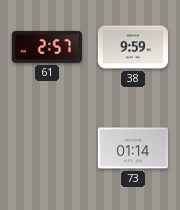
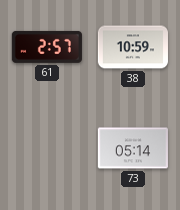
38: 9:59 -> 10:59
73: 01:14 -> 05:14
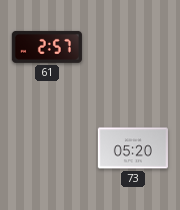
38: 10:59 -> none
73: 05:14 -> 05:20
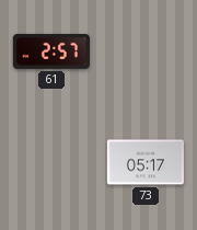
73: 05:20 -> 05:17
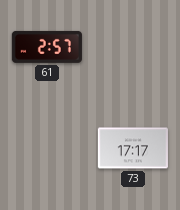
73: 05:17 -> 17:17
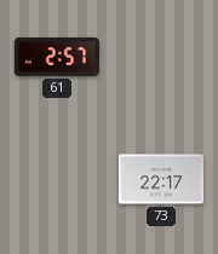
73: 17:17 -> 22:17
